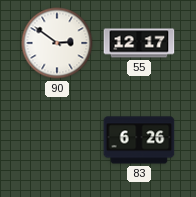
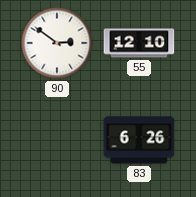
55: 12:17 -> 12:10
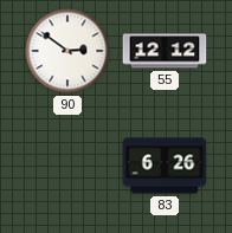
55: 12:10 -> 12:12
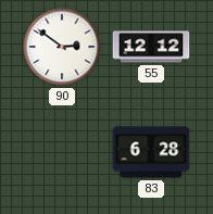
83: 6:26 -> 6:28
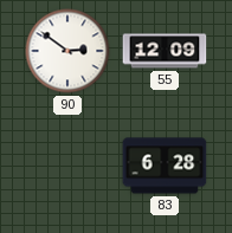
55: 12:12 -> 12:09
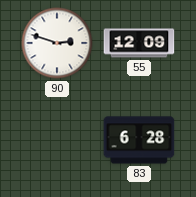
90: 2:51 -> 2:48
